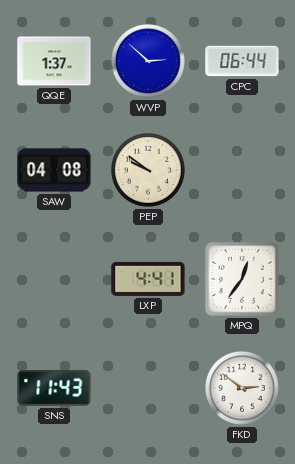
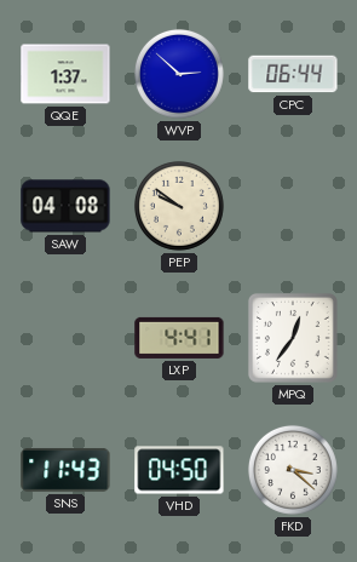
VHD: none -> 04:50
FKD: 2:51 -> 3:22
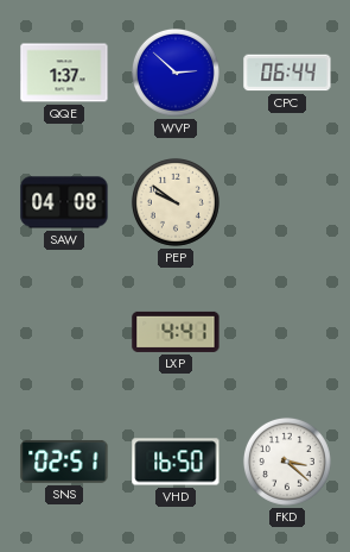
MPQ: 12:36 -> none
SNS: 11:43 -> 02:51
VHD: 04:50 -> 16:50
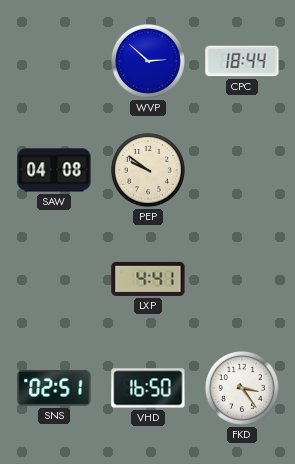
QQE: 1:37 -> none
CPC: 06:44 -> 18:44
FKD: 3:22 -> 3:24
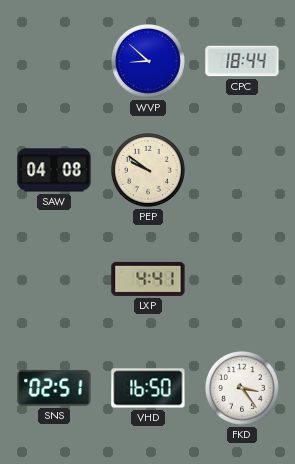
WVP: 2:52 -> 8:52
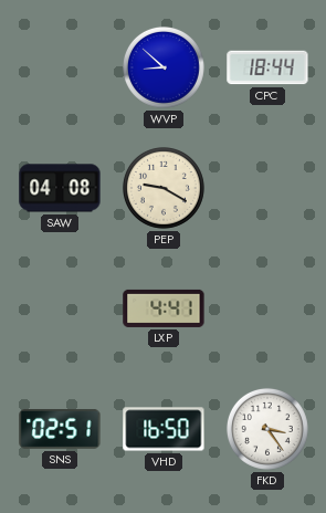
PEP: 9:51 -> 9:20
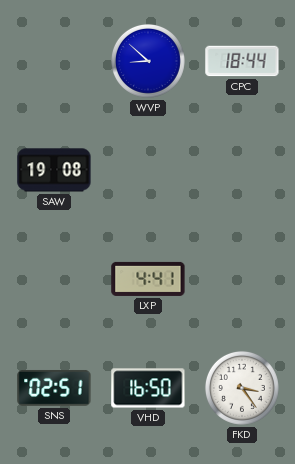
SAW: 04:08 -> 19:08
PEP: 9:20 -> none
